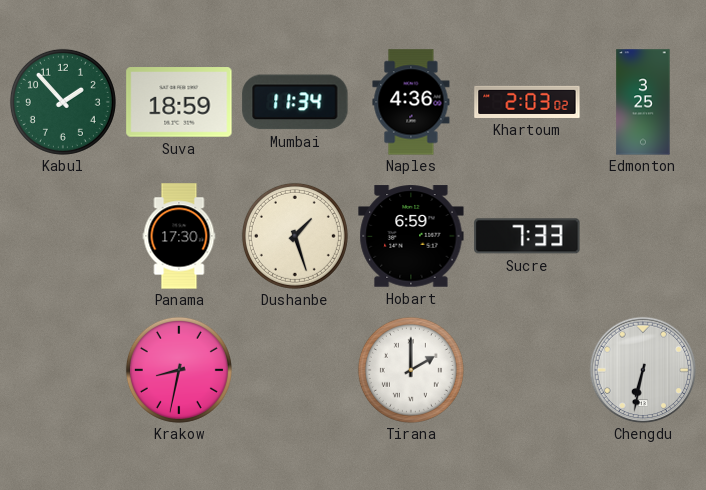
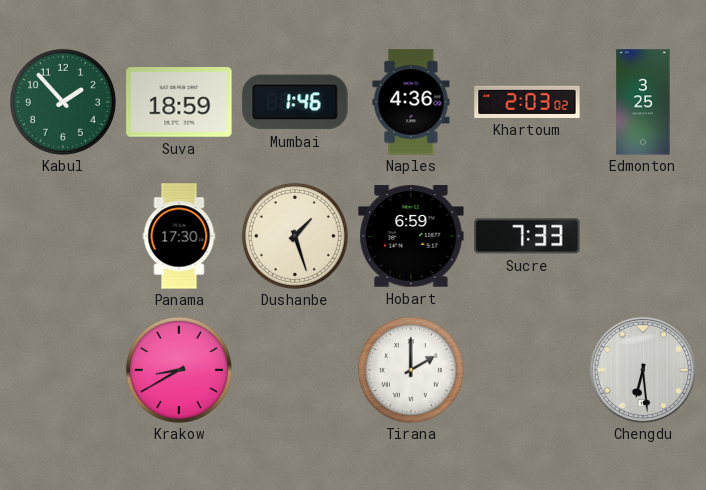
Mumbai: 11:34 -> 1:46
Krakow: 8:32 -> 8:40
Chengdu: 6:32 -> 6:29
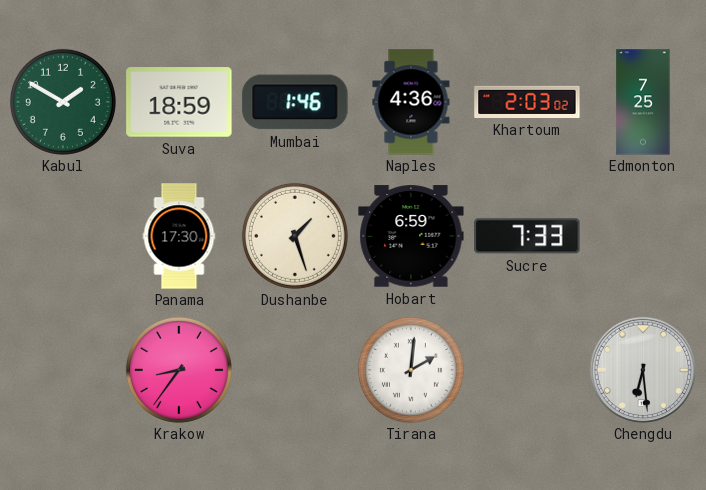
Kabul: 1:53 -> 1:50
Edmonton: 3:25 -> 7:25
Krakow: 8:40 -> 8:36
Tirana: 2:00 -> 2:01
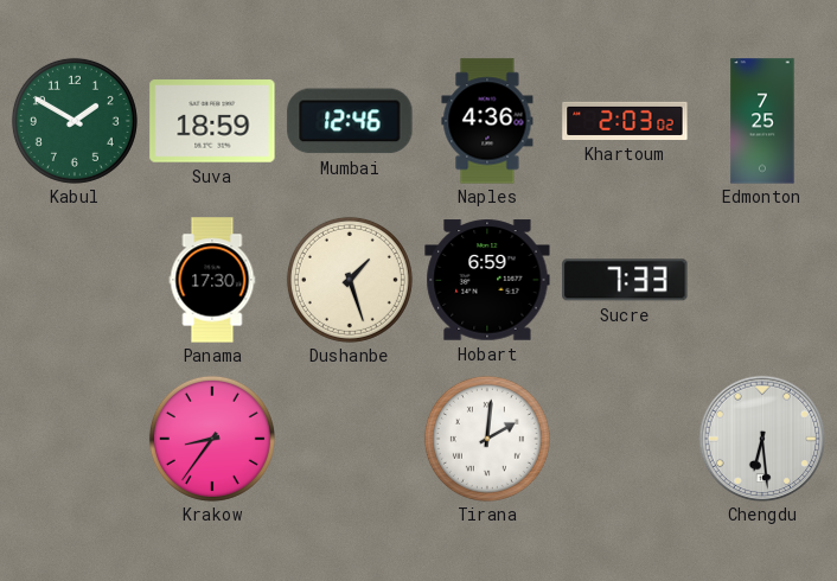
Mumbai: 1:46 -> 12:46
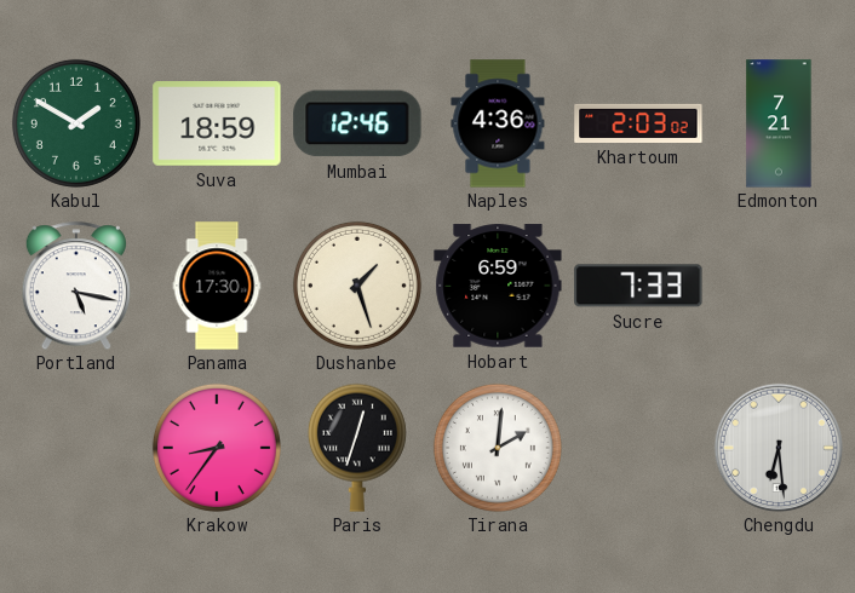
Edmonton: 7:25 -> 7:21
Portland: none -> 5:17
Paris: none -> 12:33
